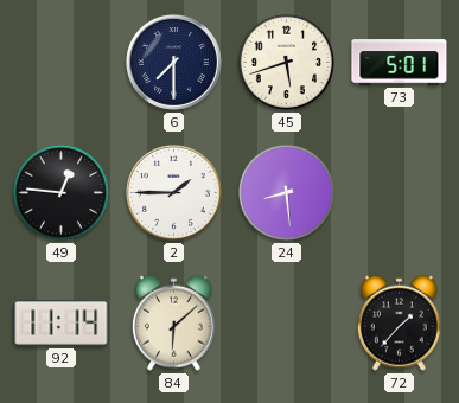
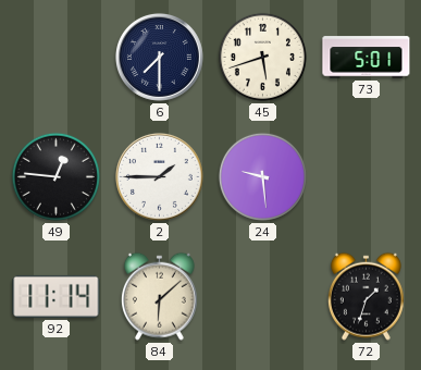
24: 8:29 -> 9:29
72: 1:37 -> 1:33
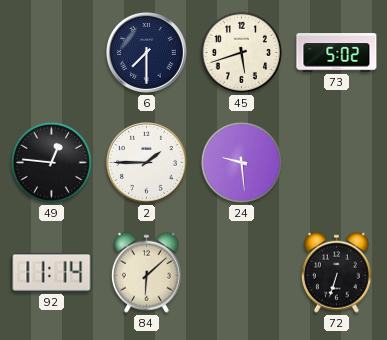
73: 5:01 -> 5:02
72: 1:33 -> 6:33
